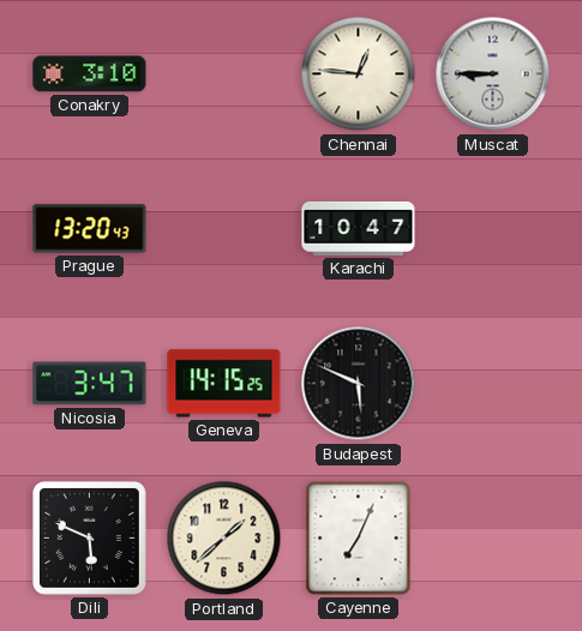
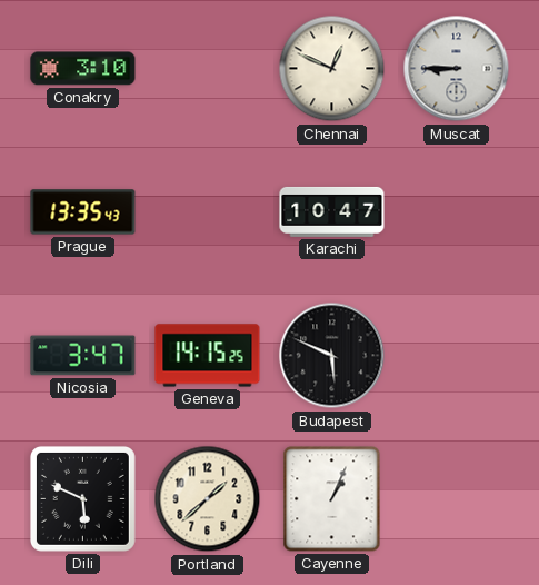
Chennai: 12:46 -> 12:49
Prague: 13:20 -> 13:35
Cayenne: 7:04 -> 1:04
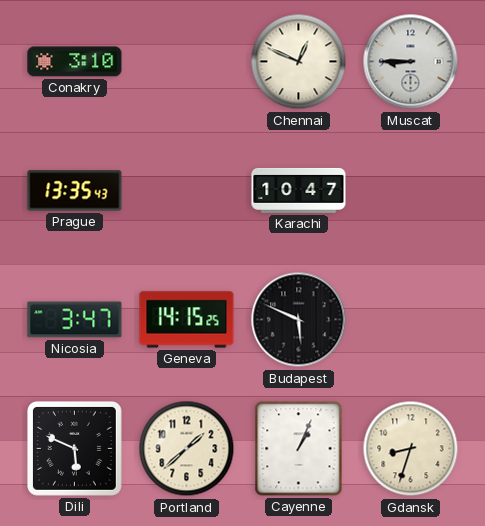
Gdansk: none -> 8:33
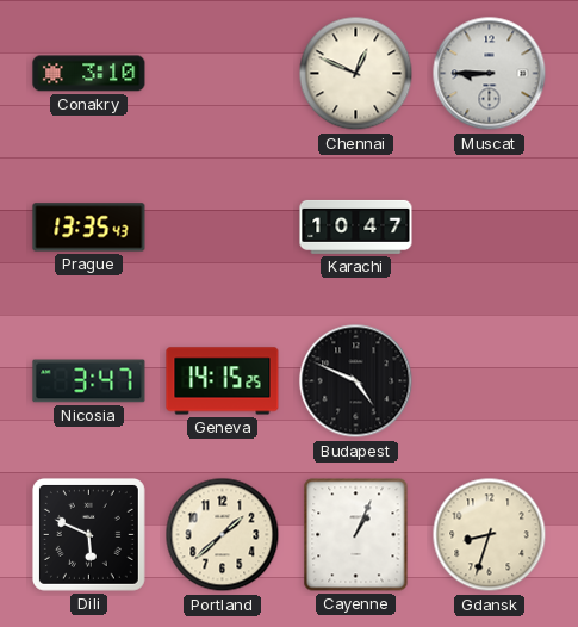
Budapest: 5:49 -> 4:49
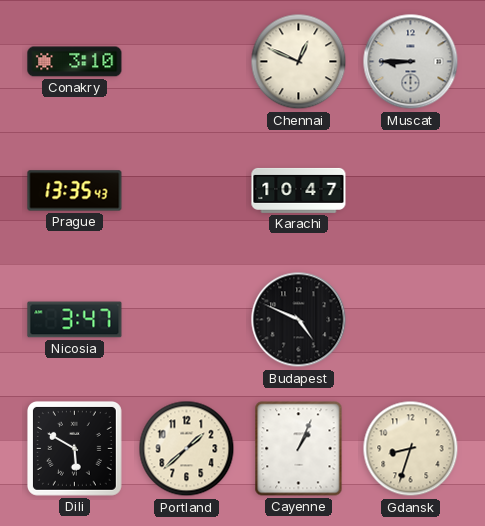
Geneva: 14:15 -> none
Dili: 5:49 -> 5:50
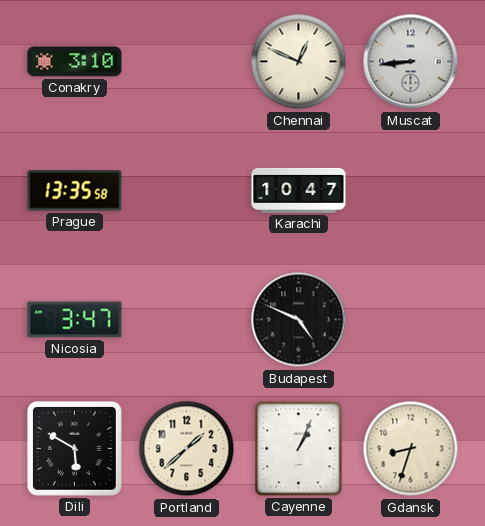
Muscat: 8:45 -> 8:44
Prague: 13:35:43 -> 13:35:58
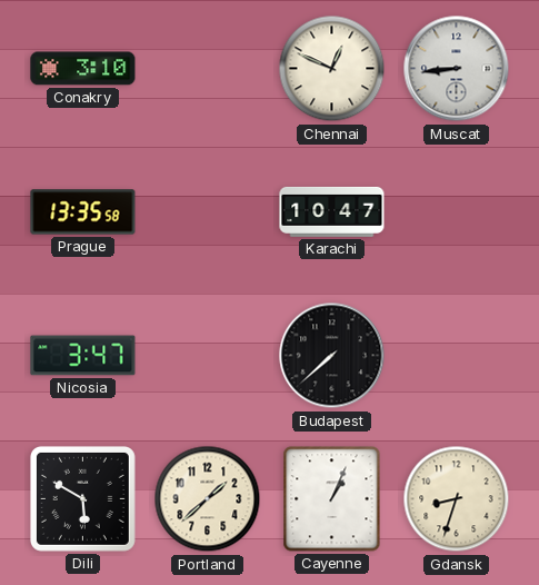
Budapest: 4:49 -> 7:38
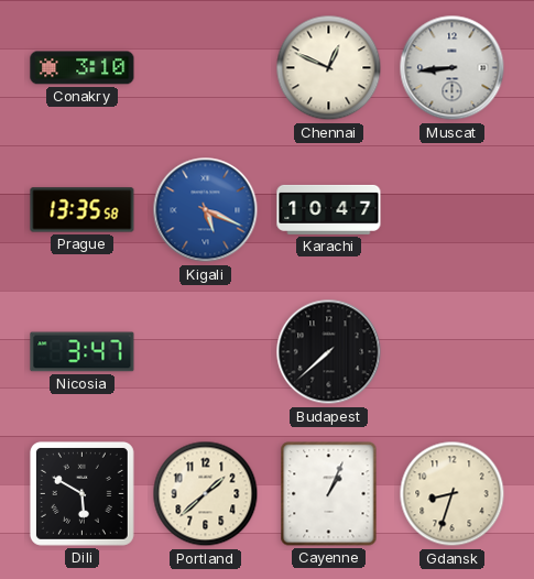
Kigali: none -> 5:19
